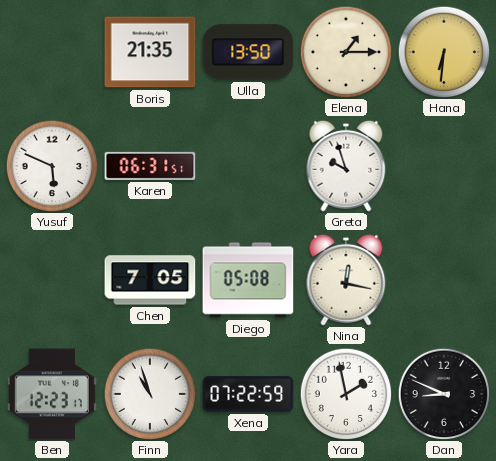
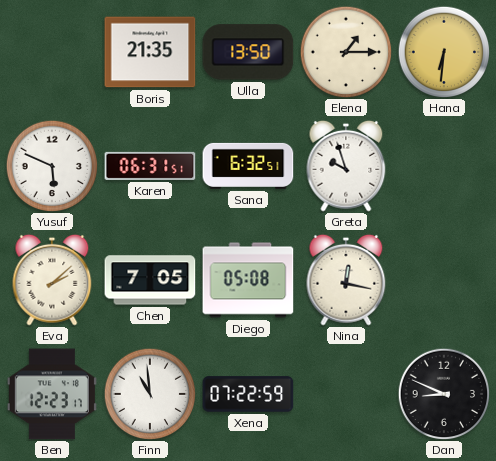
Sana: none -> 6:32
Eva: none -> 2:08
Finn: 10:57 -> 10:59
Yara: 1:58 -> none
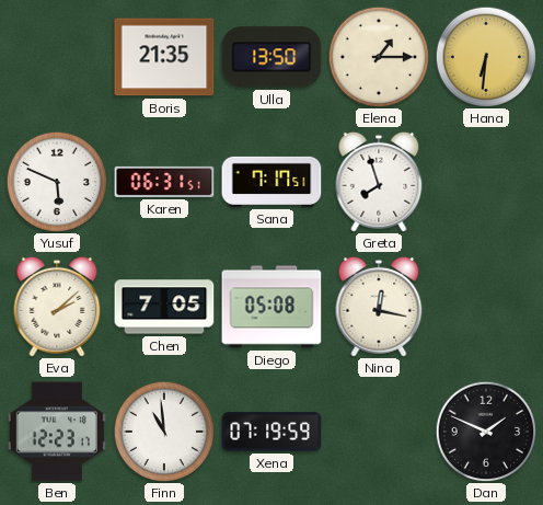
Sana: 6:32 -> 7:17
Greta: 9:57 -> 7:57
Xena: 07:22 -> 07:19
Dan: 8:49 -> 1:49
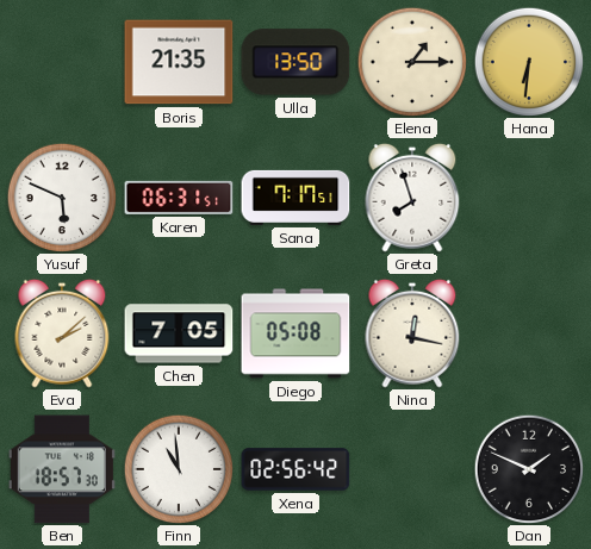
Ben: 12:23 -> 18:57
Xena: 07:19 -> 02:56
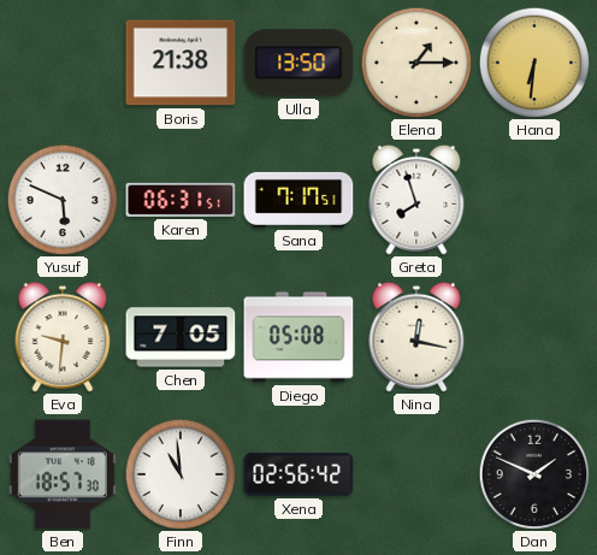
Boris: 21:35 -> 21:38
Eva: 2:08 -> 9:31
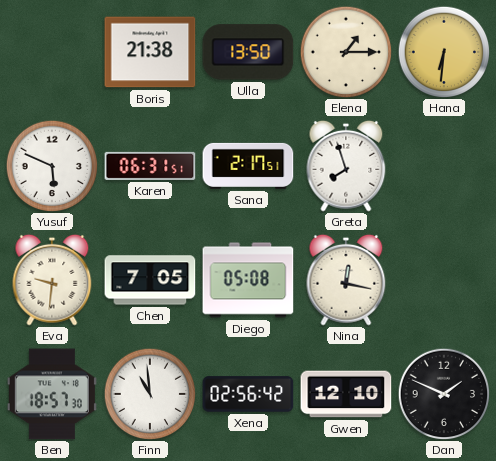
Sana: 7:17 -> 2:17
Gwen: none -> 12:10
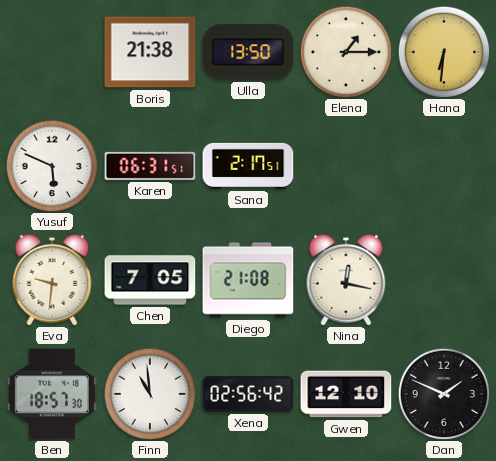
Greta: 7:57 -> none
Diego: 05:08 -> 21:08
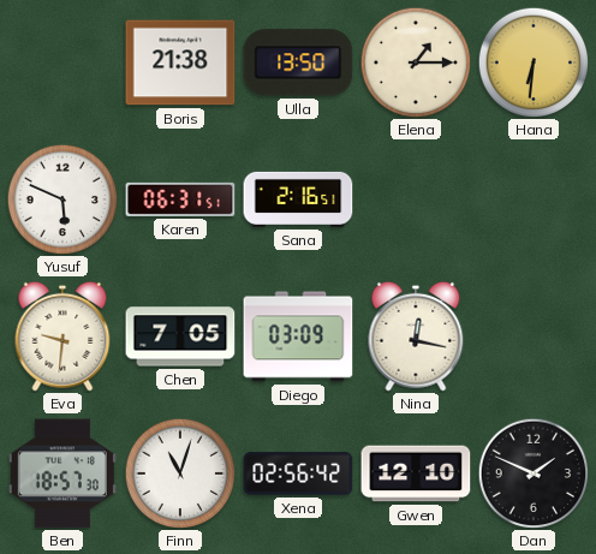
Sana: 2:17 -> 2:16
Diego: 21:08 -> 03:09
Finn: 10:59 -> 11:03
